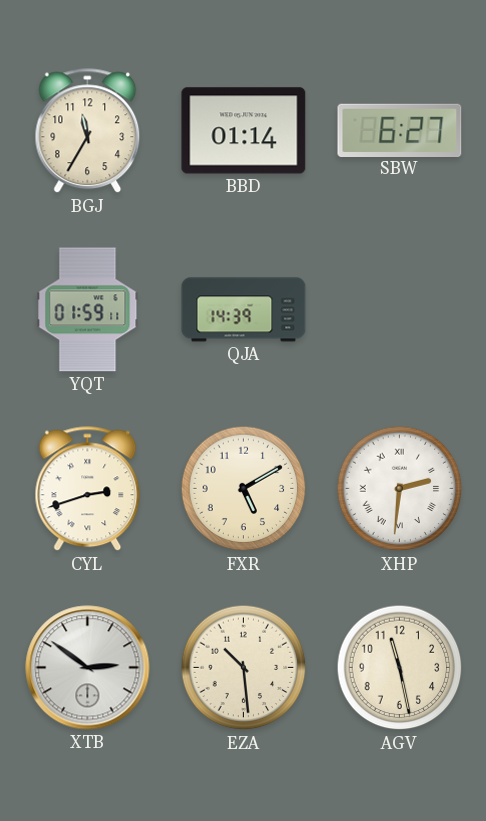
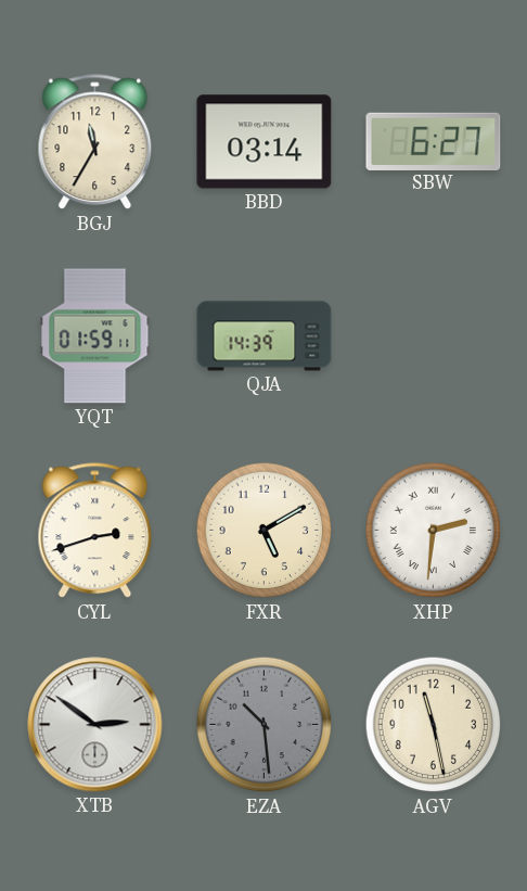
BBD: 01:14 -> 03:14
EZA dial: cream -> grey
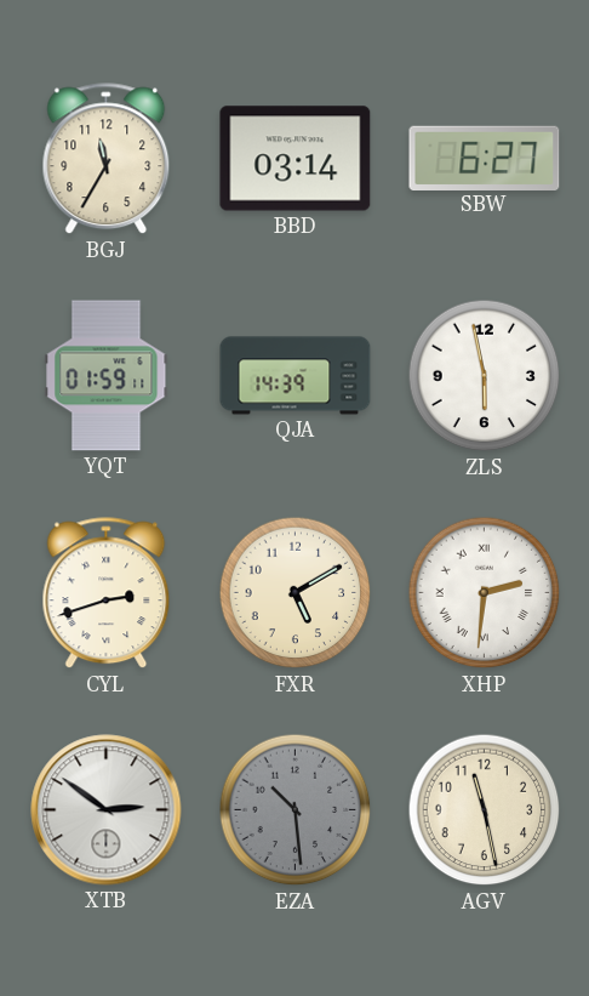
ZLS: none -> 5:58
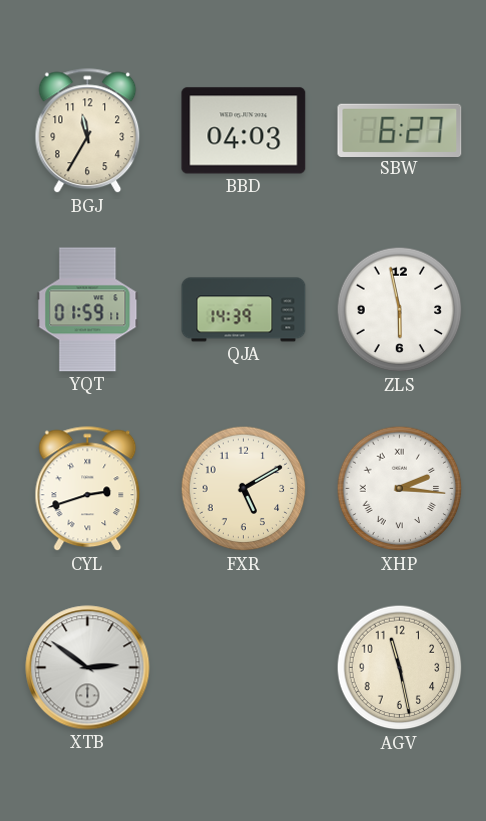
BBD: 03:14 -> 04:03
XHP: 2:31 -> 2:16
EZA: 10:29 -> none
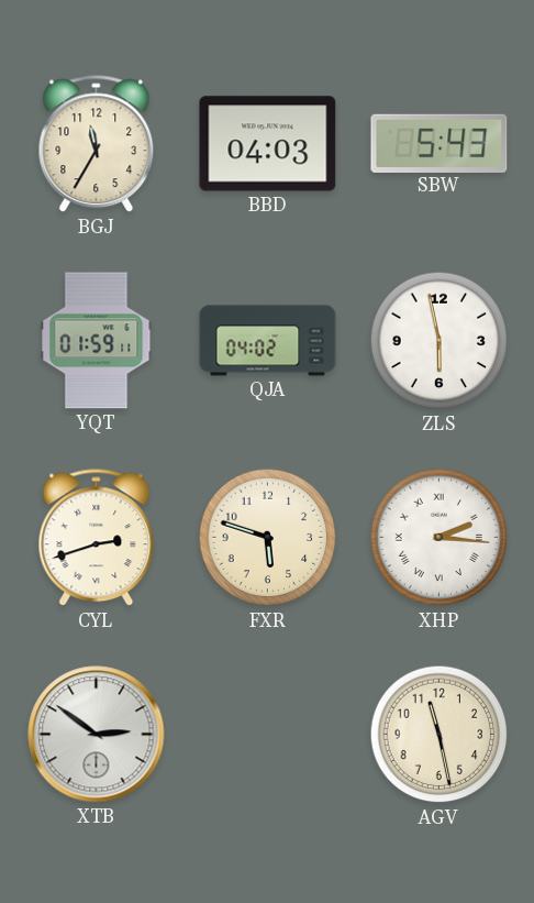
SBW: 6:27 -> 5:43
QJA: 14:39 -> 04:02
FXR: 5:10 -> 5:48
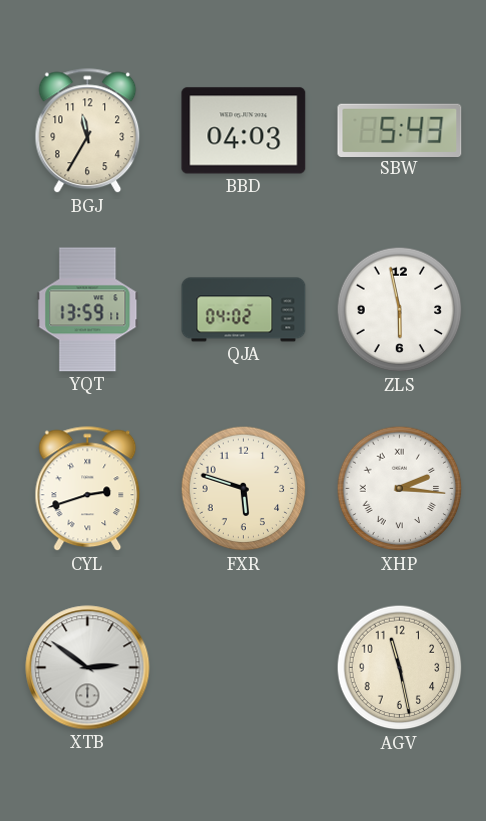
YQT: 01:59 -> 13:59
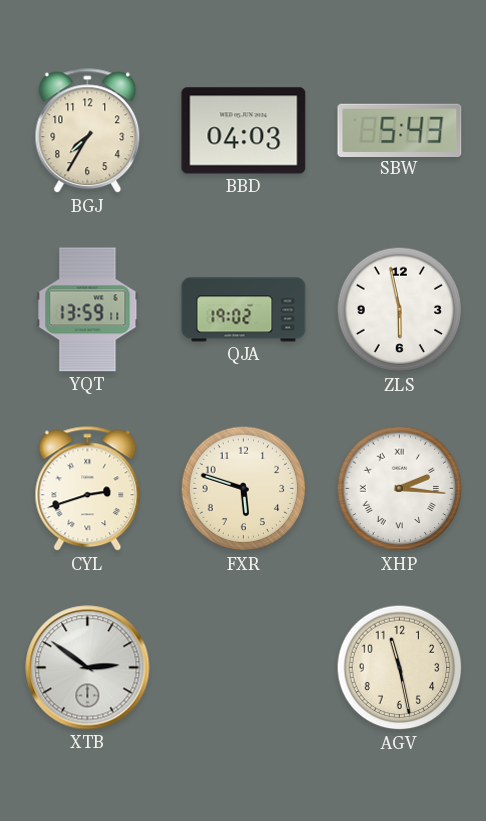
BGJ: 11:35 -> 7:35
QJA: 04:02 -> 19:02
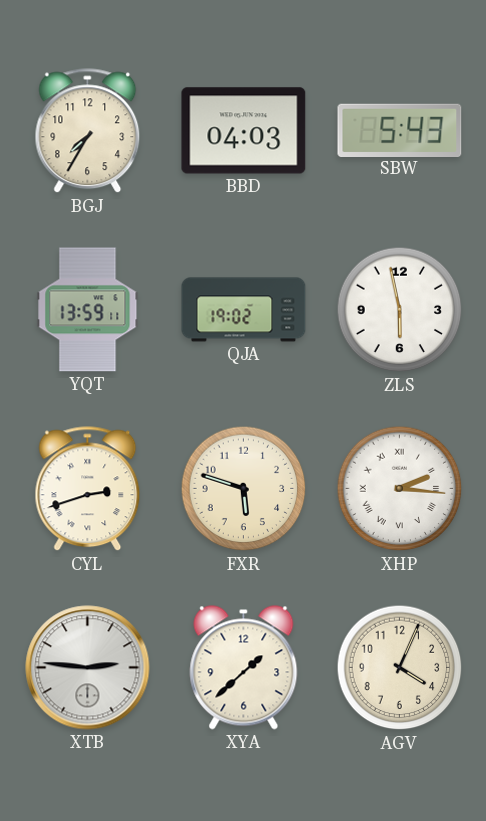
XTB: 2:51 -> 2:46
XYA: none -> 1:38
AGV: 11:28 -> 4:04
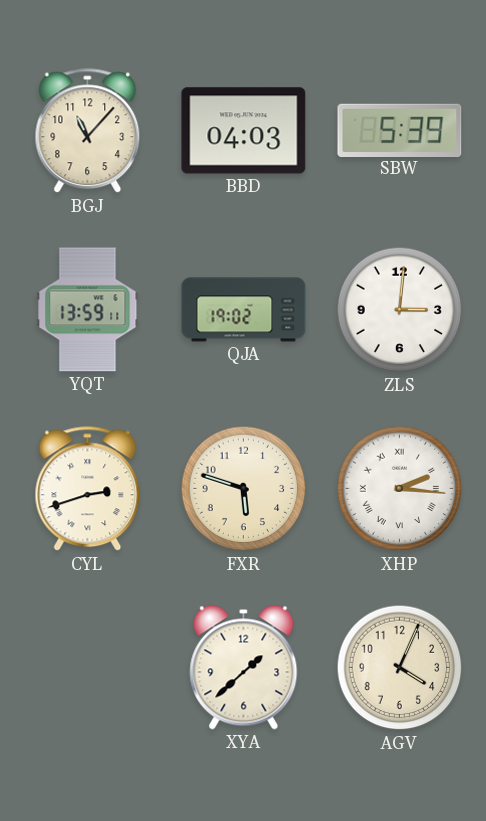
BGJ: 7:35 -> 11:07
SBW: 5:43 -> 5:39
ZLS: 5:58 -> 3:01
XTB: 2:46 -> none
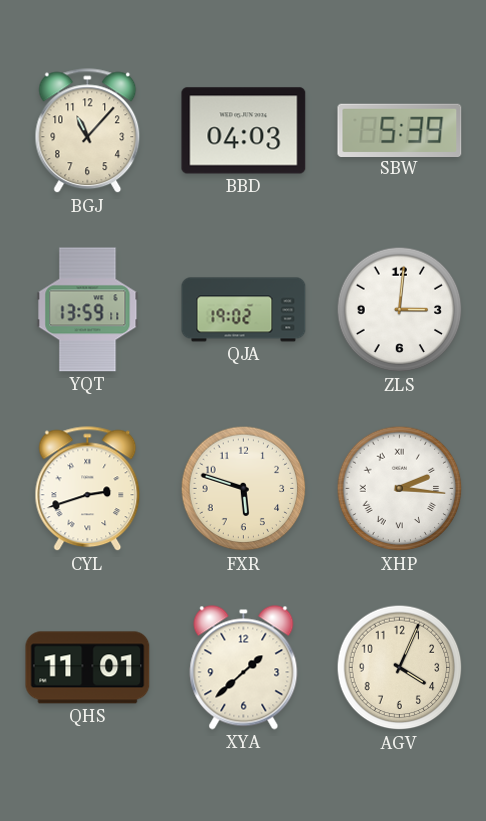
QHS: none -> 11:01
